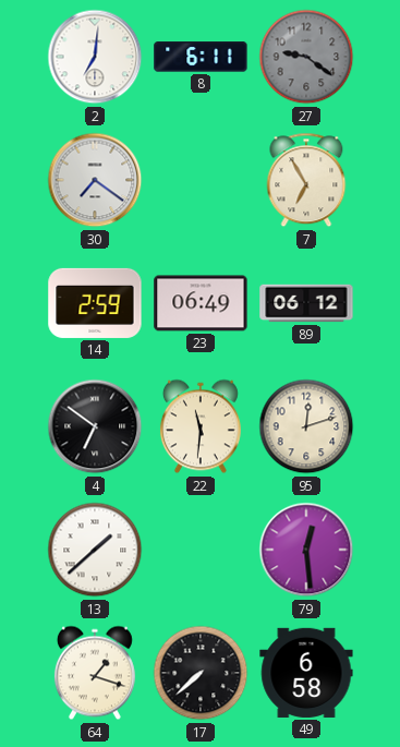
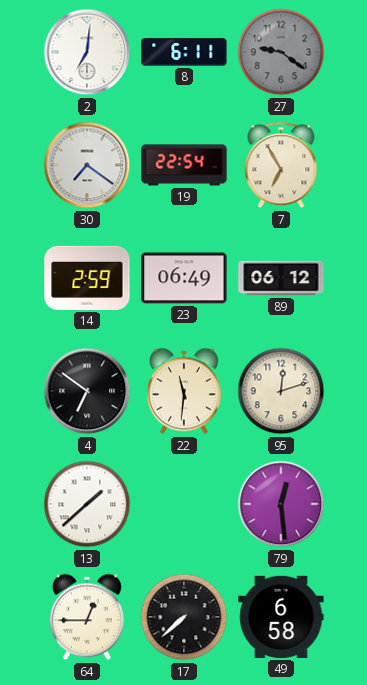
19: none -> 22:54
64: 1:18 -> 12:45
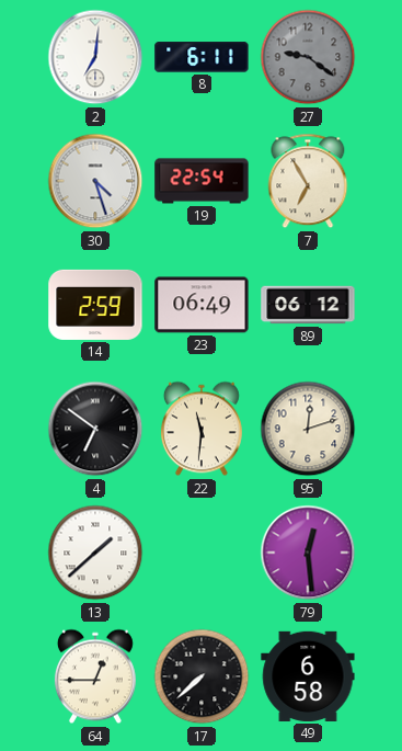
30: 7:21 -> 4:27
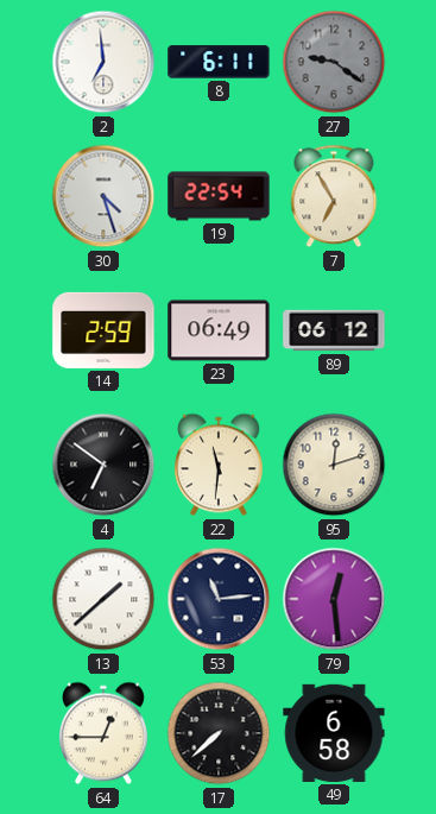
2: 7:01 -> 6:59
53: none -> 11:14
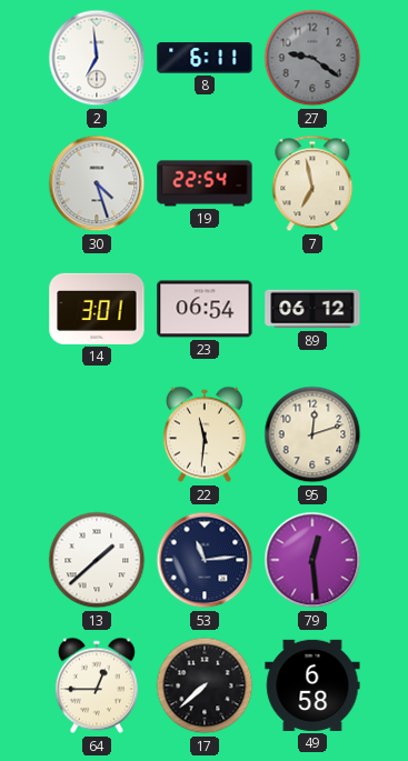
7: 6:55 -> 6:58
14: 2:59 -> 3:01
23: 06:49 -> 06:54
4: 6:51 -> none
